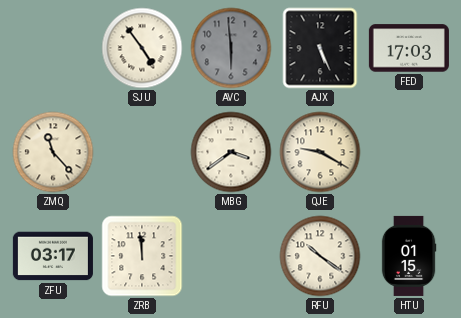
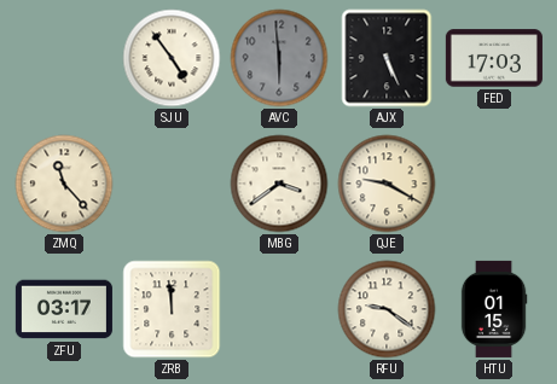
RFU: 10:21 -> 9:21
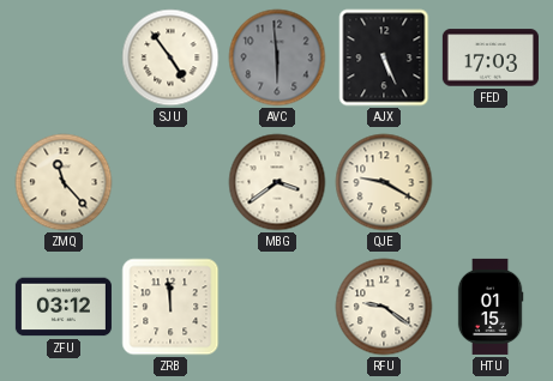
ZFU: 03:17 -> 03:12
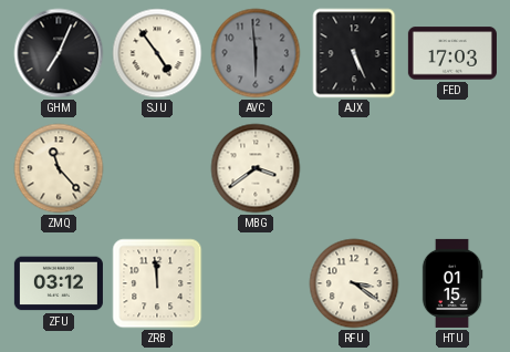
GHM: none -> 7:04
QJE: 9:20 -> none
RFU: 9:21 -> 3:21
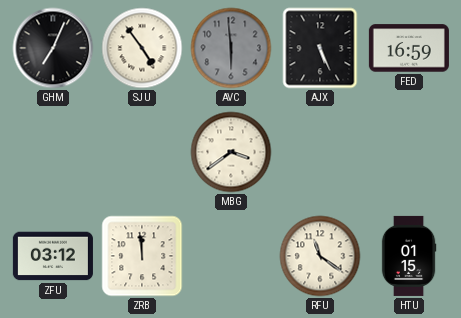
FED: 17:03 -> 16:59
ZMQ: 11:23 -> none
RFU: 3:21 -> 11:21
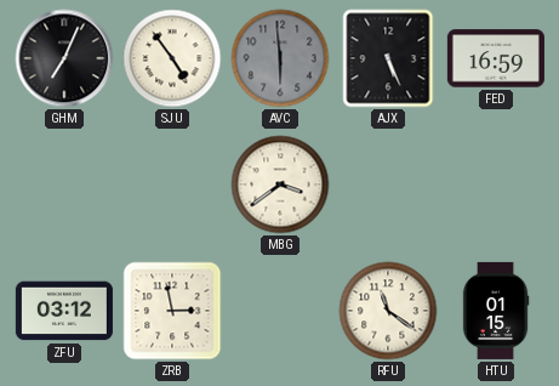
ZRB: 11:59 -> 2:58
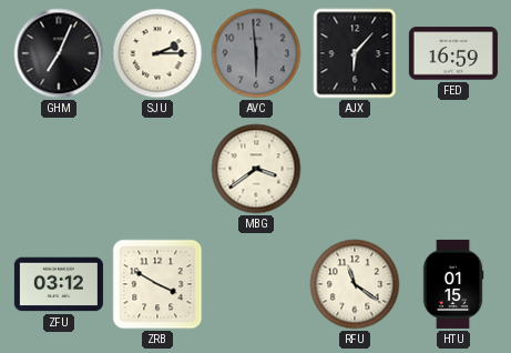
SJU: 4:54 -> 2:15
AJX: 5:26 -> 6:07
ZRB: 2:58 -> 3:50
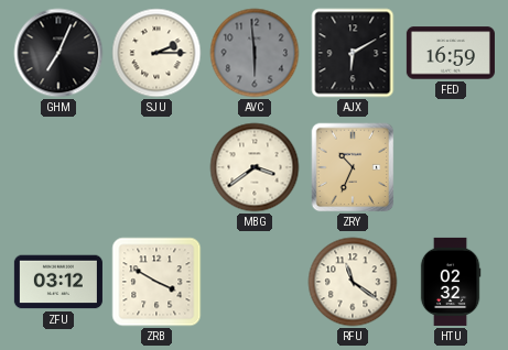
AJX: 6:07 -> 6:10
ZRY: none -> 10:34
HTU: 01:15 -> 02:32
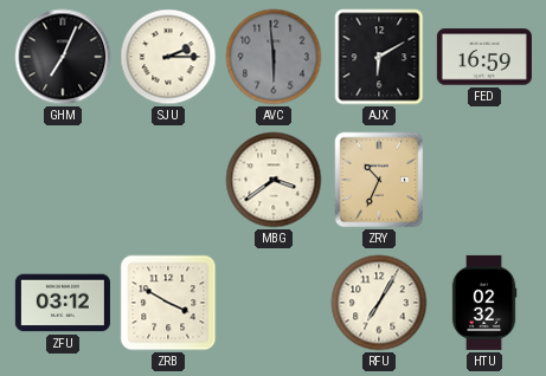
RFU: 11:21 -> 7:05
